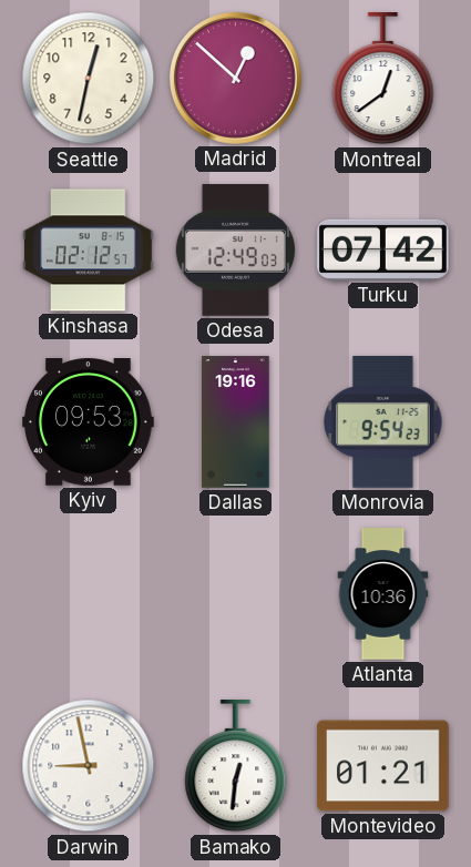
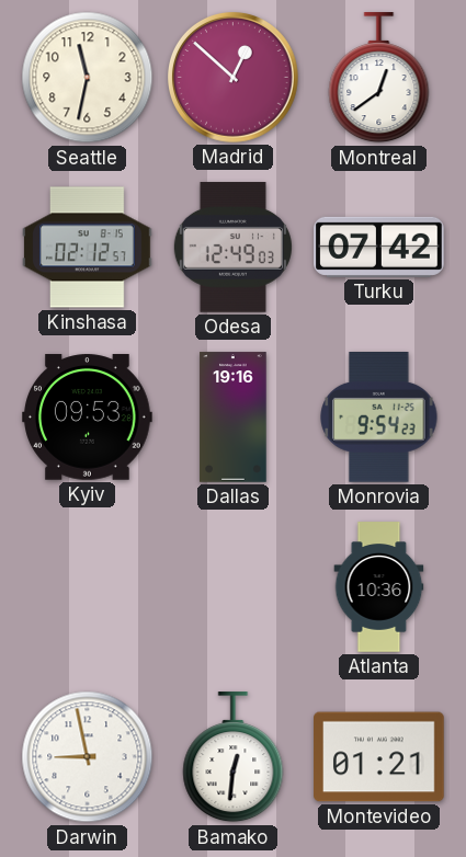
Seattle: 12:32 -> 11:32
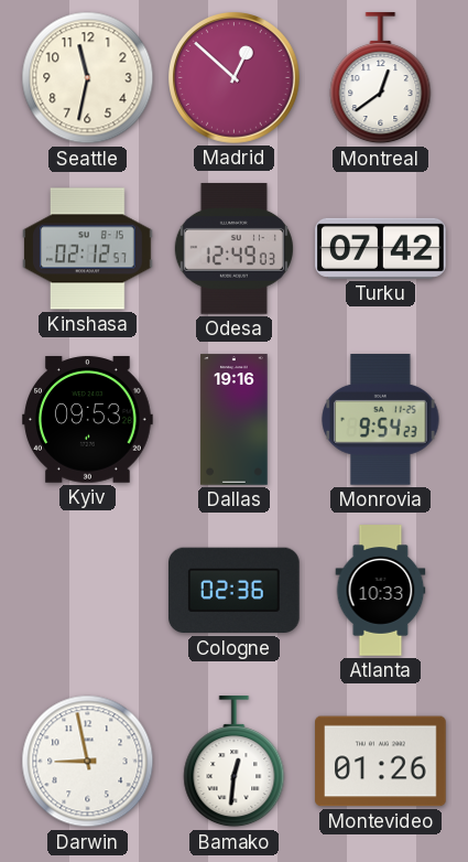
Cologne: none -> 02:36
Atlanta: 10:36 -> 10:33
Montevideo: 01:21 -> 01:26
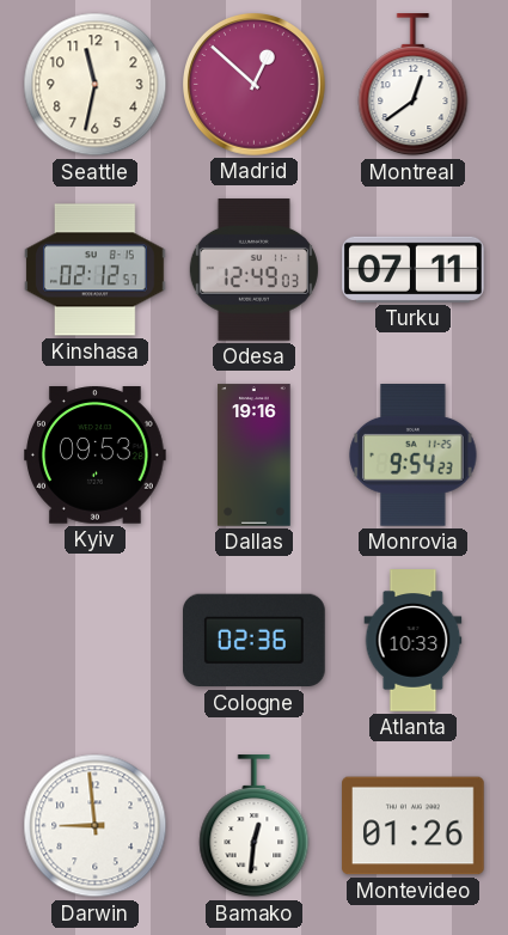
Turku: 07:42 -> 07:11
Darwin: 8:58 -> 8:59
